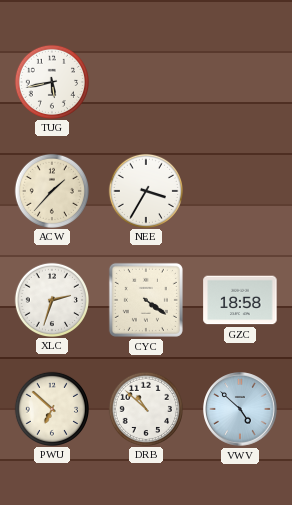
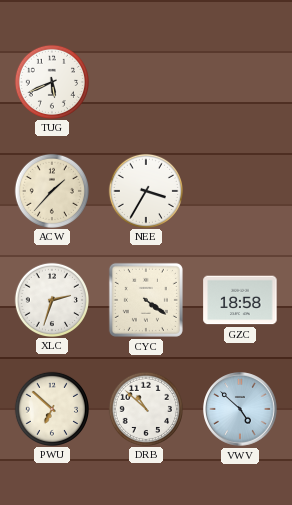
TUG: 5:43 -> 5:41
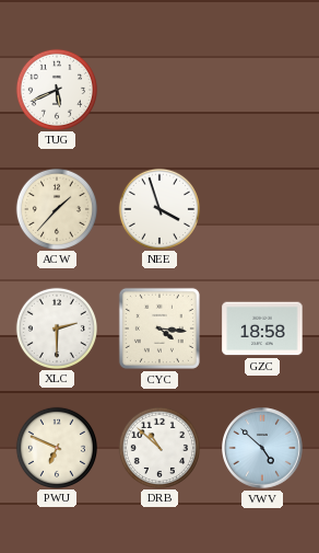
NEE: 3:35 -> 3:57
XLC: 2:33 -> 2:30
CYC: 4:21 -> 4:16
PWU: 6:52 -> 6:49
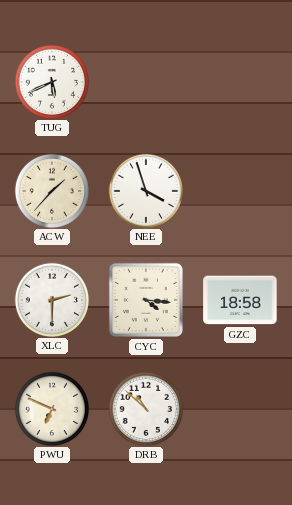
VWV: 4:52 -> none
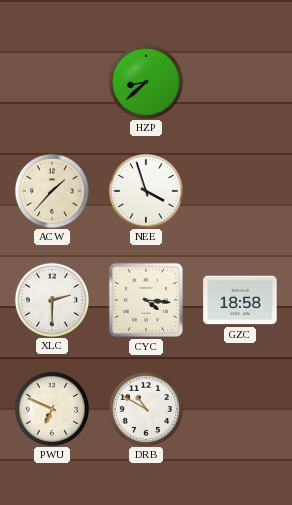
TUG: 5:41 -> none
HZP: none -> 8:38
DRB: 10:52 -> 10:50
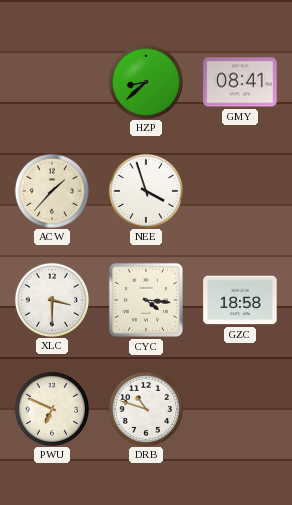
GMY: none -> 08:41
XLC: 2:30 -> 3:30
DRB: 10:50 -> 10:48
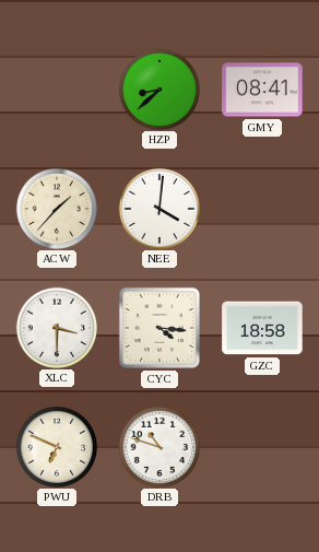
NEE: 3:57 -> 4:01
